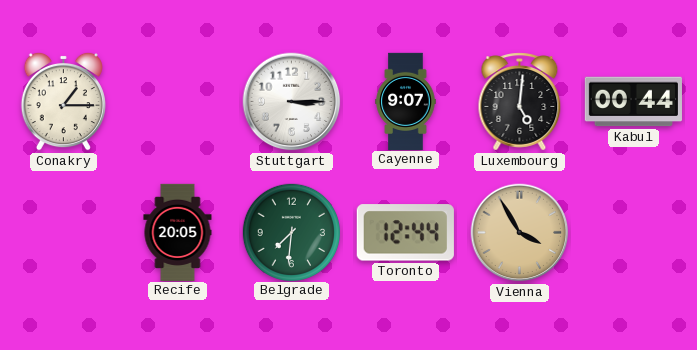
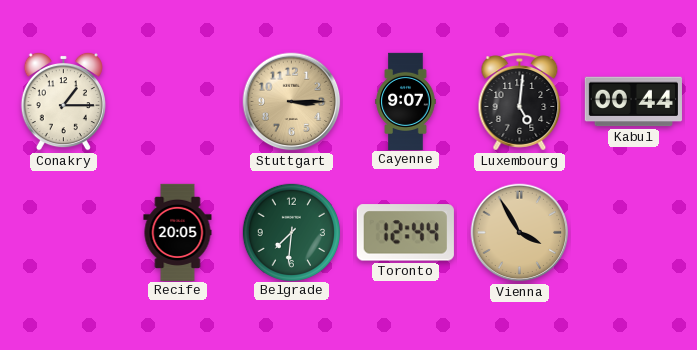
Stuttgart dial: white -> champagne
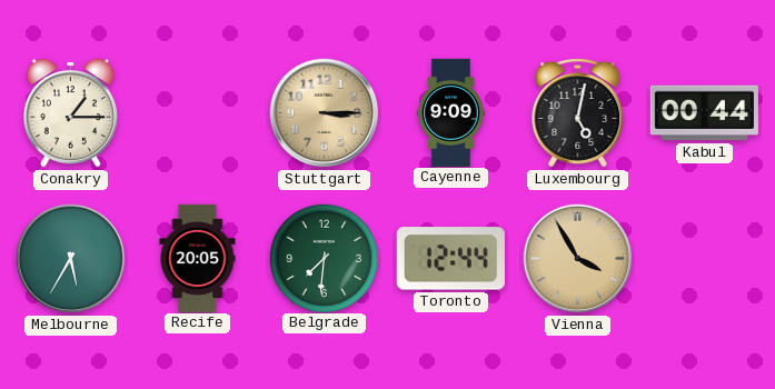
Cayenne: 9:07 -> 9:09
Luxembourg: 5:01 -> 5:02
Melbourne: none -> 5:35
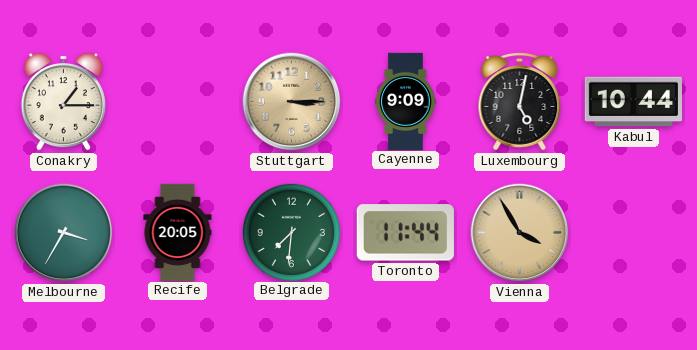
Kabul: 00:44 -> 10:44
Melbourne: 5:35 -> 3:35
Toronto: 12:44 -> 11:44
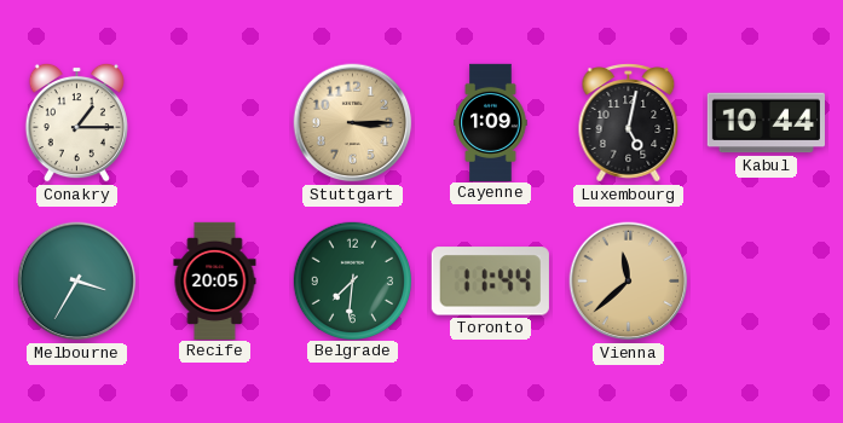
Cayenne: 9:09 -> 1:09
Vienna: 3:55 -> 11:38
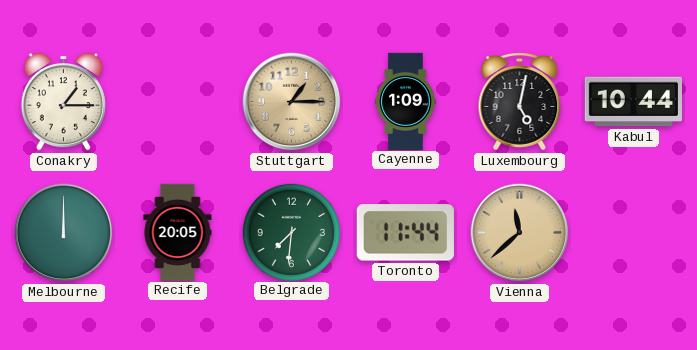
Stuttgart: 3:15 -> 1:15
Melbourne: 3:35 -> 12:00
